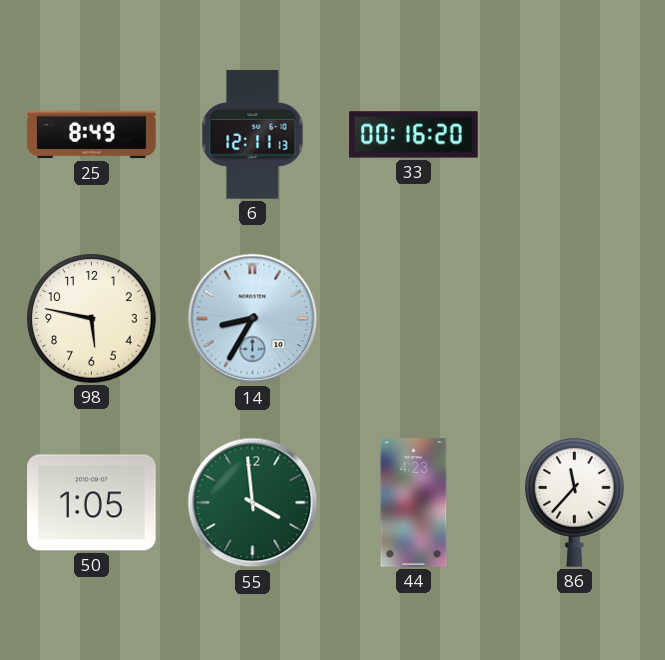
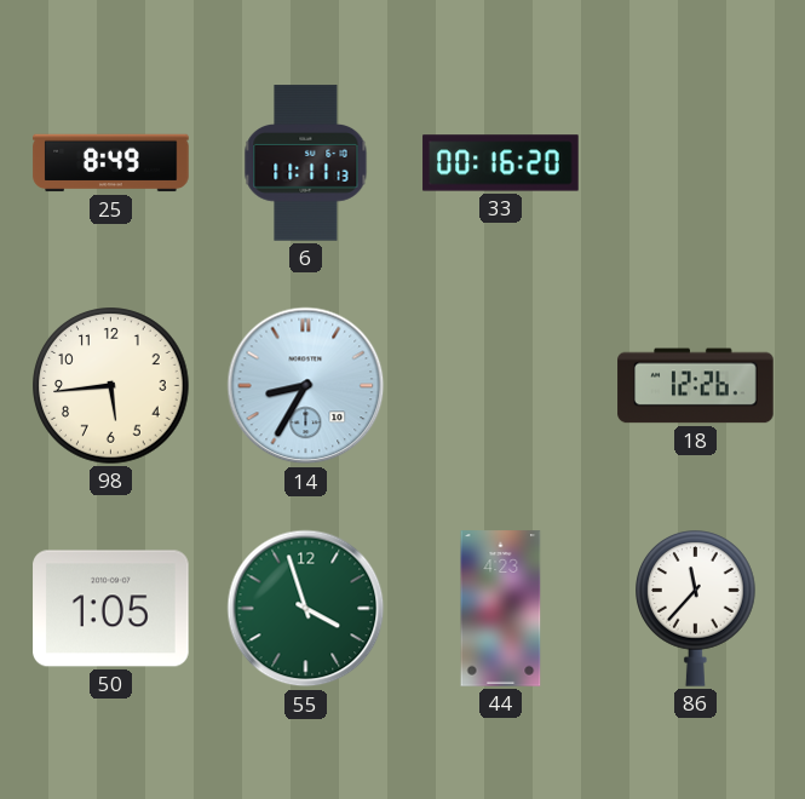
6: 12:11 -> 11:11
98: 5:47 -> 5:44
18: none -> 12:26
55: 3:59 -> 3:57
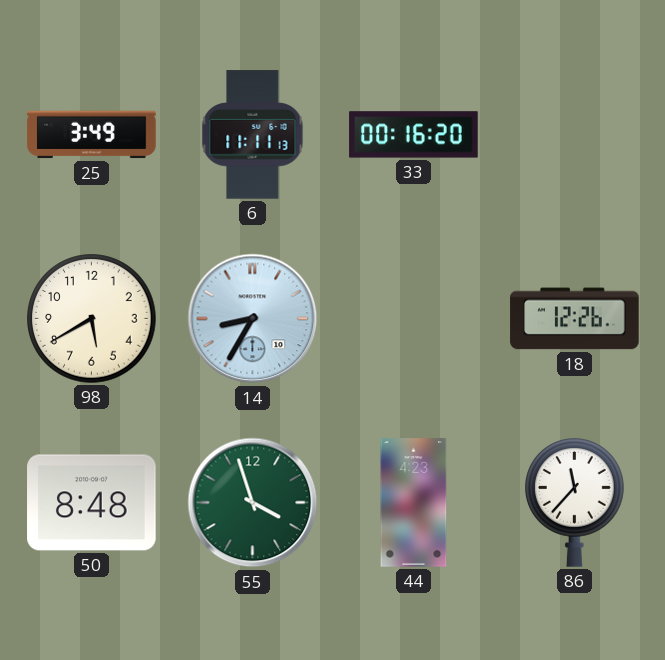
25: 8:49 -> 3:49
98: 5:44 -> 5:40
50: 1:05 -> 8:48
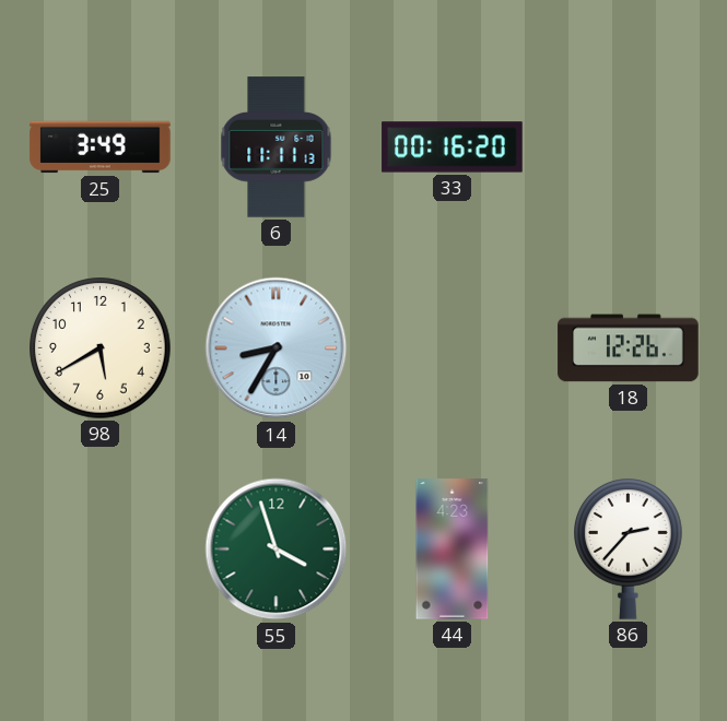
50: 8:48 -> none
86: 11:37 -> 2:37
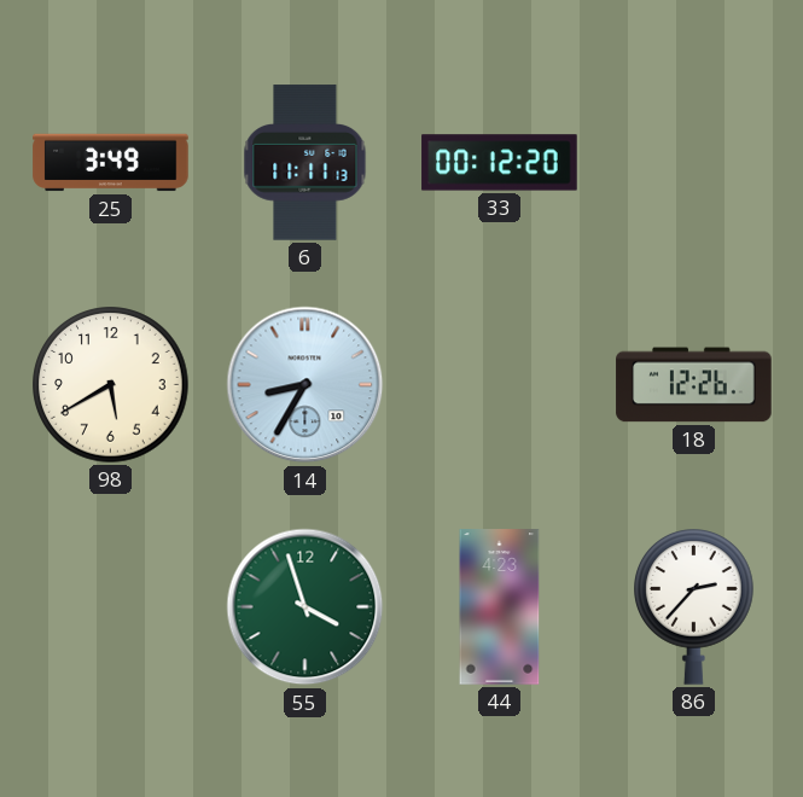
33: 00:16 -> 00:12
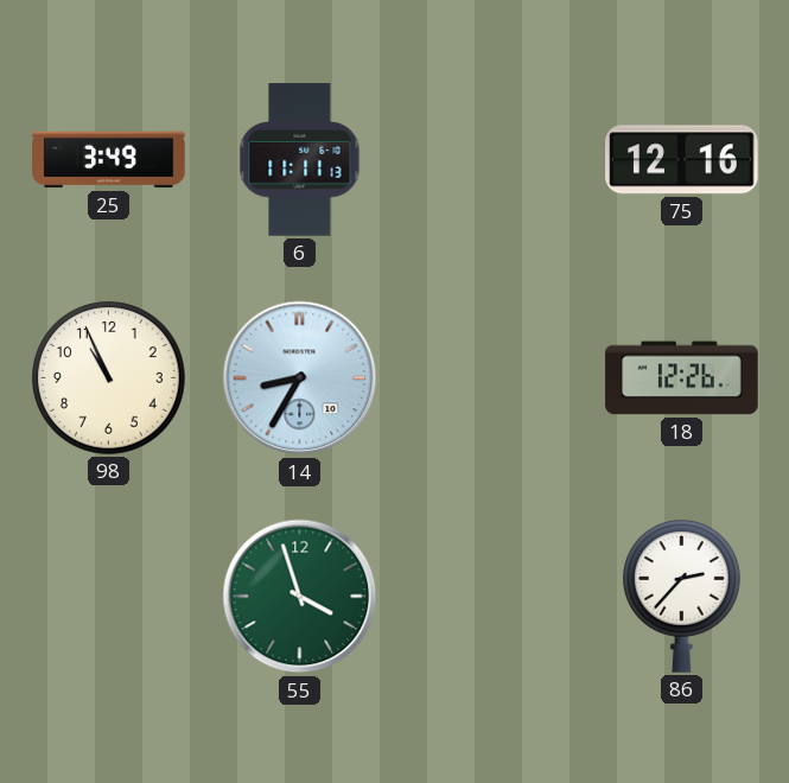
33: 00:12 -> none
75: none -> 12:16
98: 5:40 -> 10:56
44: 4:23 -> none
